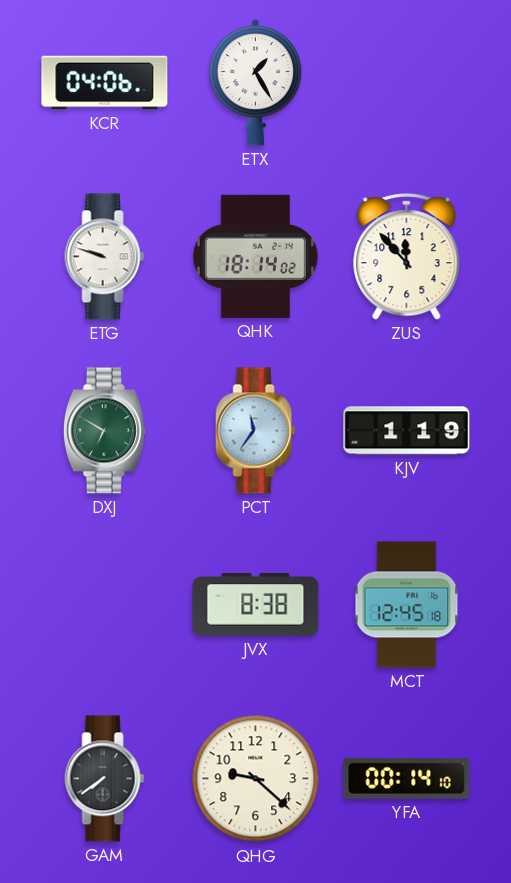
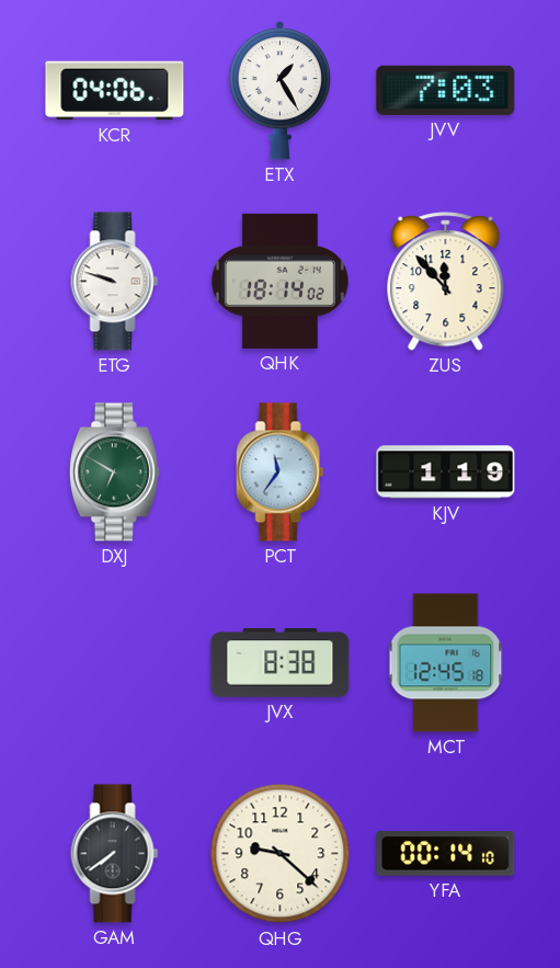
JVV: none -> 7:03
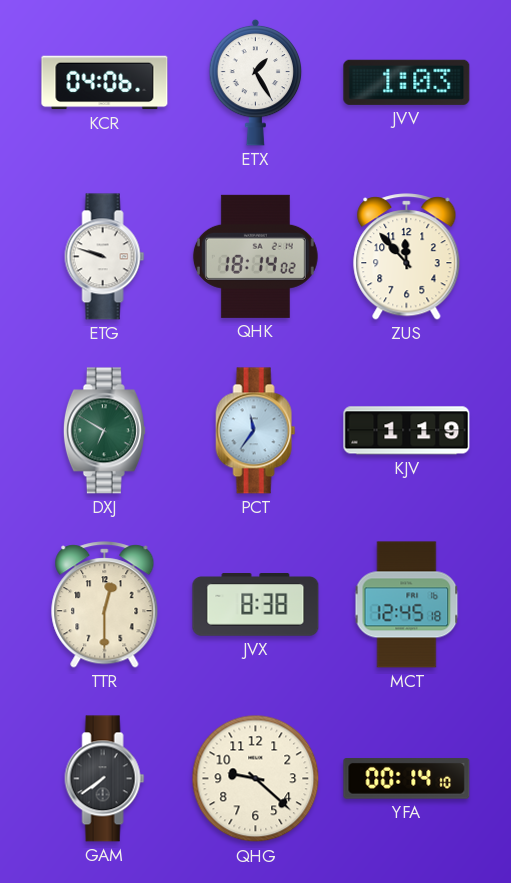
JVV: 7:03 -> 1:03
TTR: none -> 12:30
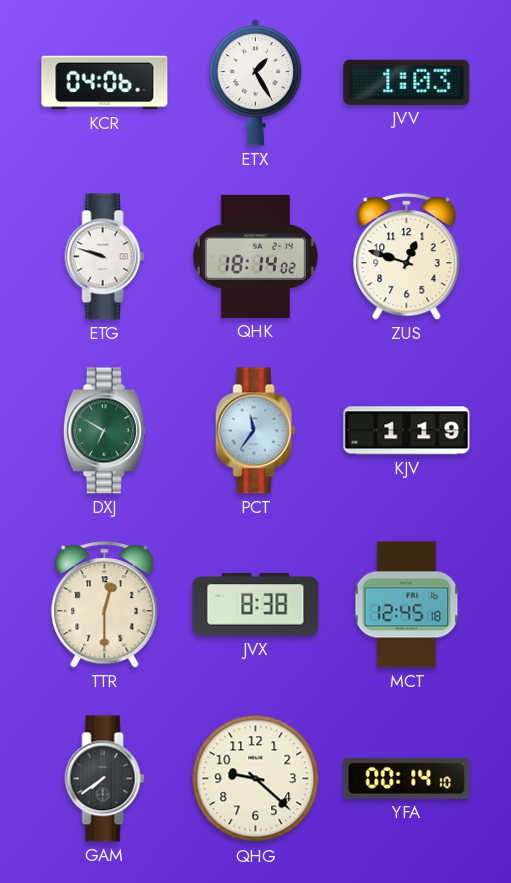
ZUS: 11:53 -> 12:48
